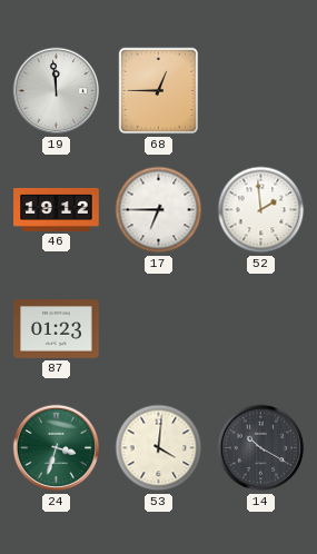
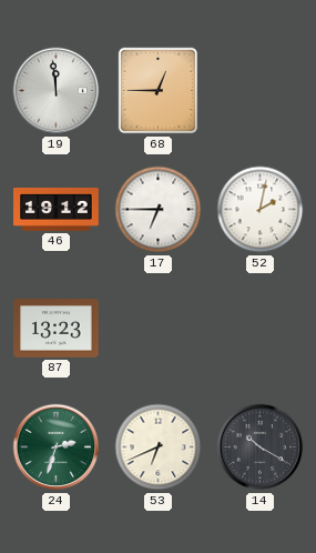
52: 1:59 -> 2:02
87: 01:23 -> 13:23
24: 3:33 -> 2:33
53: 4:01 -> 6:41
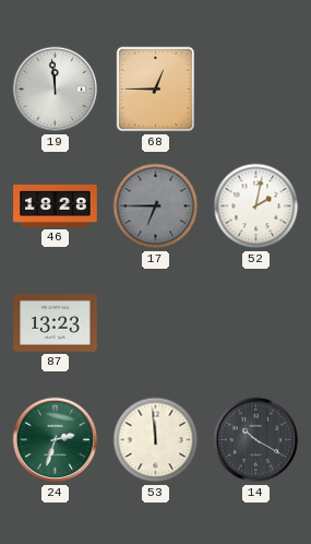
46: 19:12 -> 18:28
17 dial: white -> grey
53: 6:41 -> 11:59
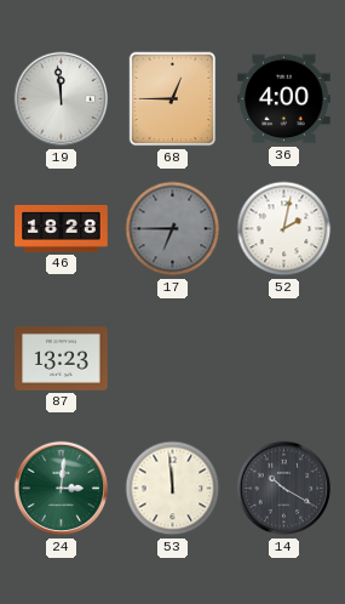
36: none -> 4:00
24: 2:33 -> 3:01
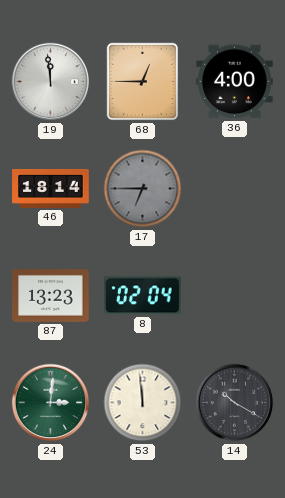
46: 18:28 -> 18:14
52: 2:02 -> none
8: none -> 02:04
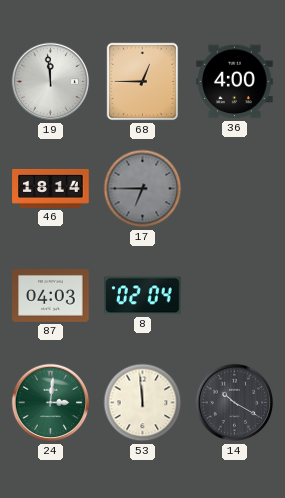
87: 13:23 -> 04:03
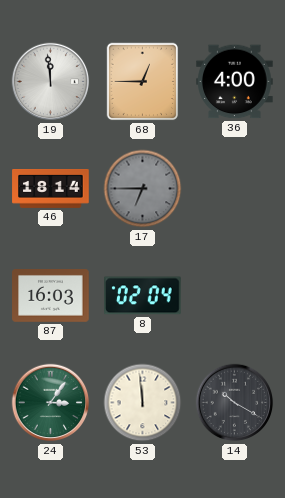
87: 04:03 -> 16:03
24: 3:01 -> 3:06
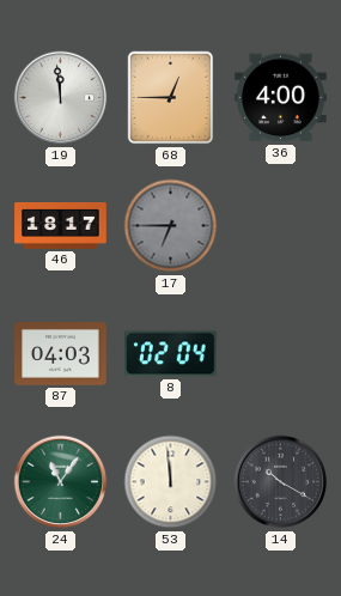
46: 18:14 -> 18:17
87: 16:03 -> 04:03
24: 3:06 -> 11:06
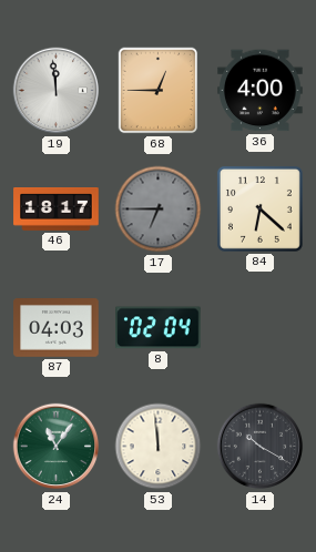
84: none -> 6:22
